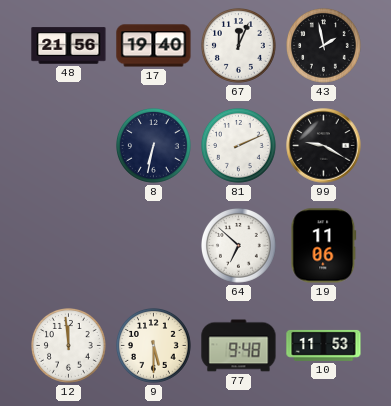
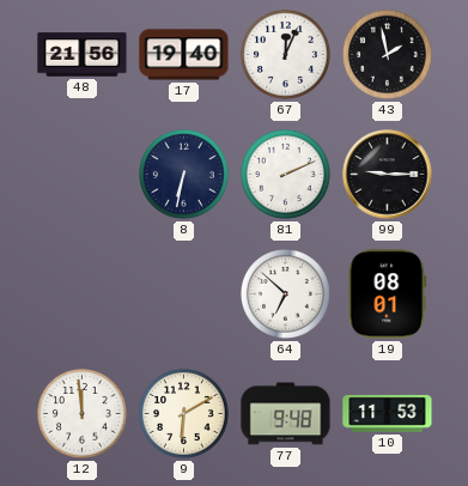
99: 9:20 -> 9:15
19: 11:06 -> 08:01
9: 5:30 -> 6:10
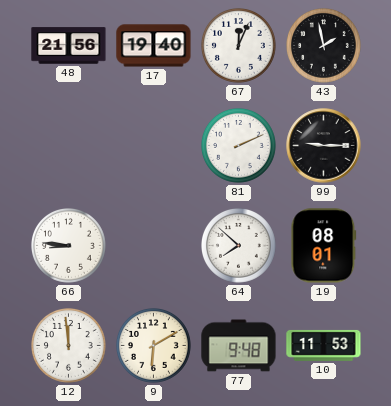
8: 6:32 -> none
66: none -> 8:46
64: 6:52 -> 7:52
